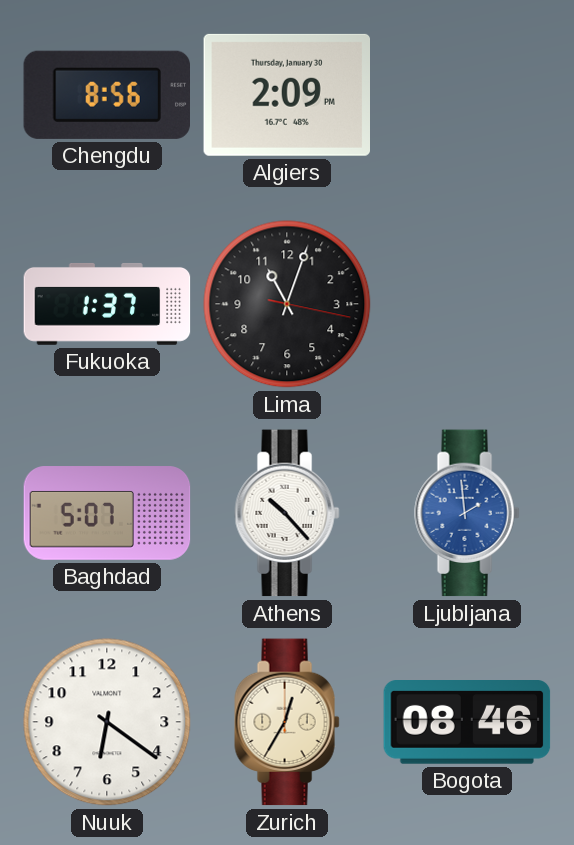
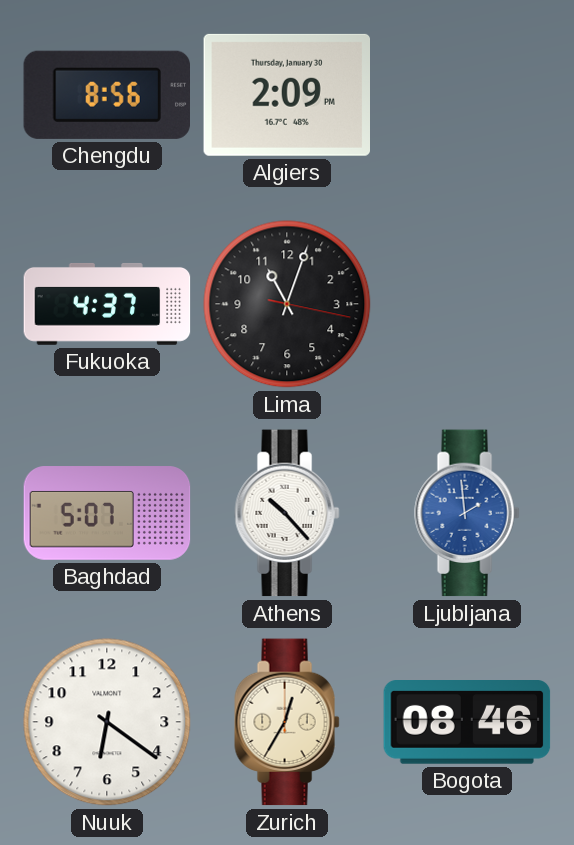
Fukuoka: 1:37 -> 4:37
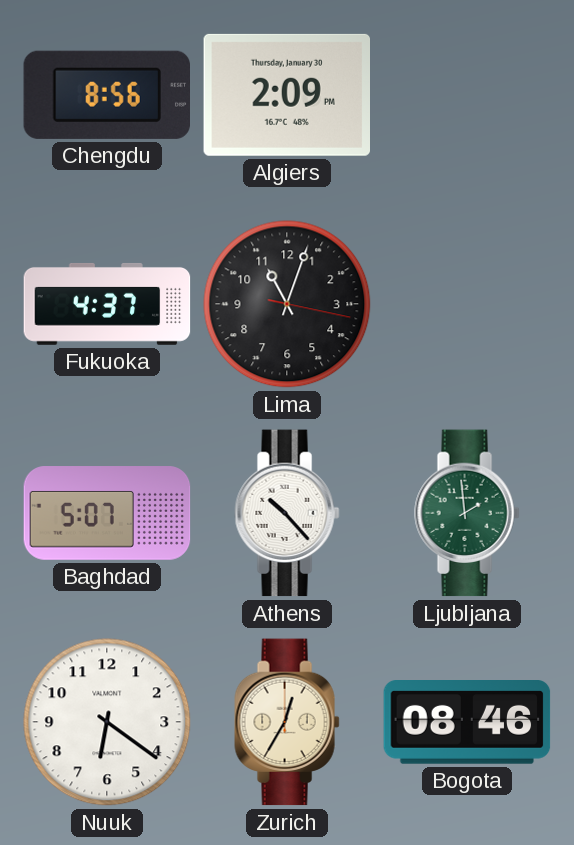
Ljubljana dial: blue -> green
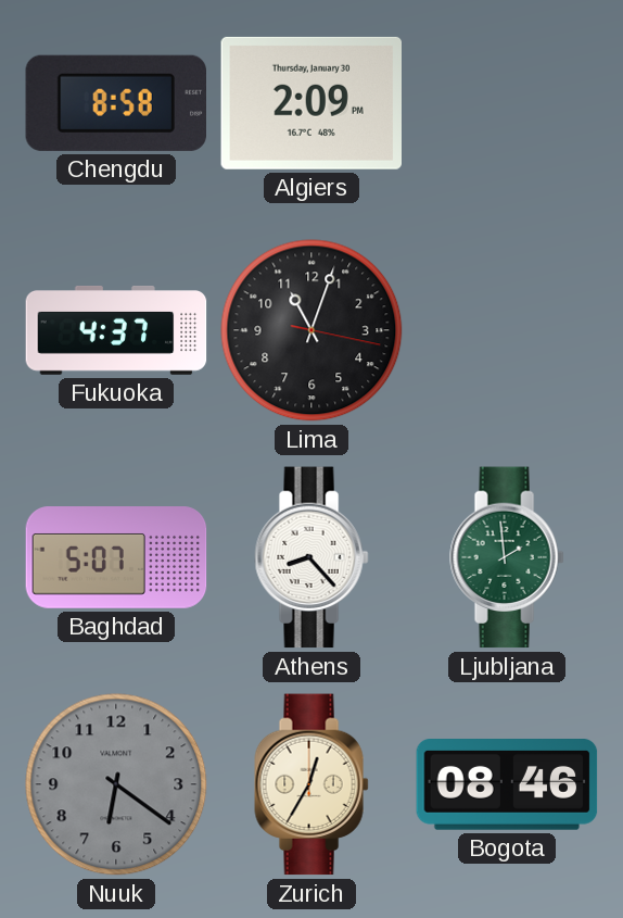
Chengdu: 8:56 -> 8:58
Athens: 10:23 -> 8:23
Nuuk dial: white -> grey
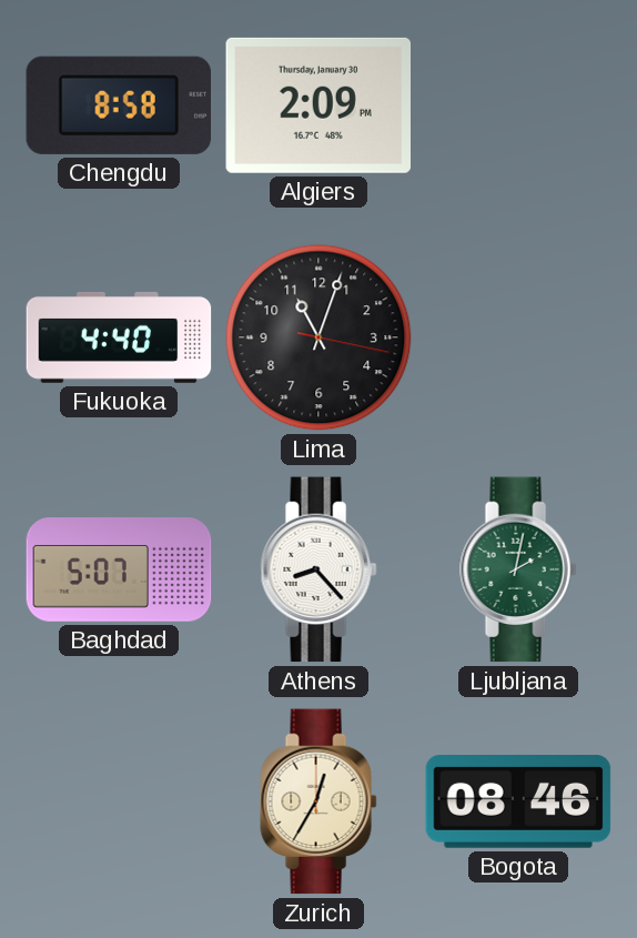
Fukuoka: 4:37 -> 4:40
Ljubljana: 1:59 -> 2:02
Nuuk: 6:21 -> none
